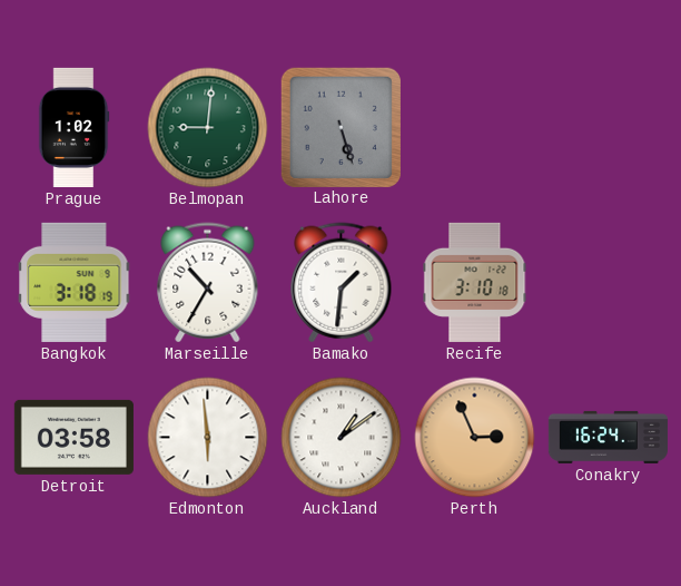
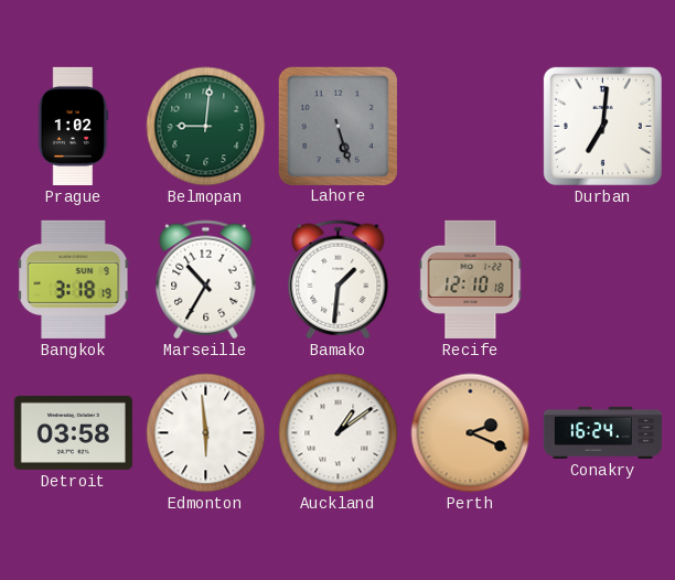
Durban: none -> 7:01
Recife: 3:10 -> 12:10
Perth: 2:56 -> 2:19
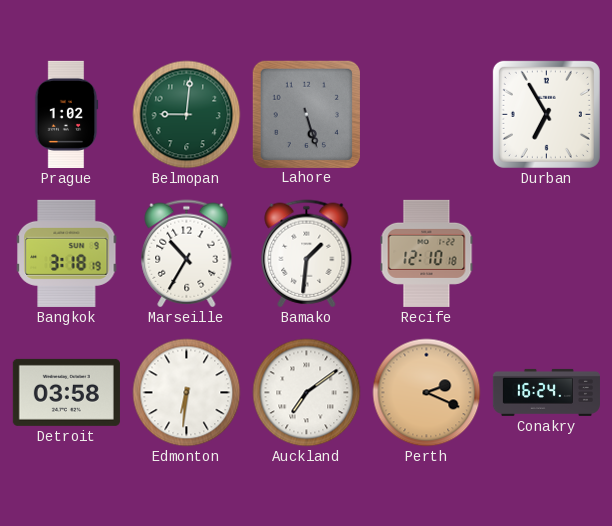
Durban: 7:01 -> 6:55
Edmonton: 5:59 -> 6:31
Auckland: 1:09 -> 7:09
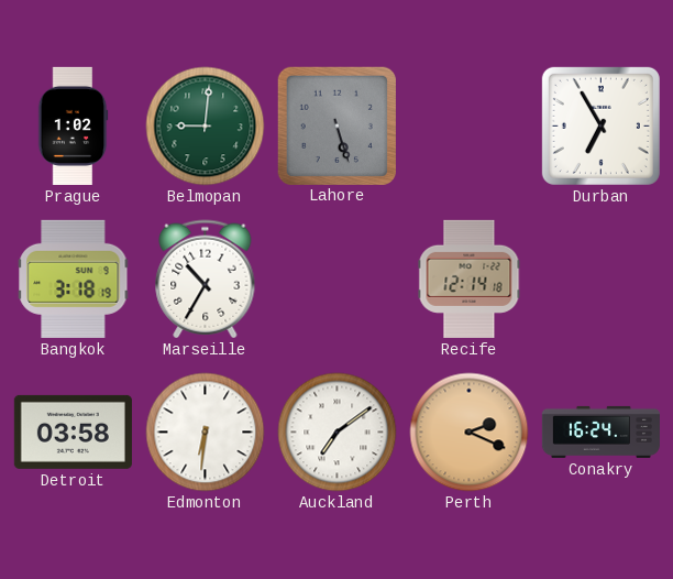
Bamako: 1:31 -> none
Recife: 12:10 -> 12:14
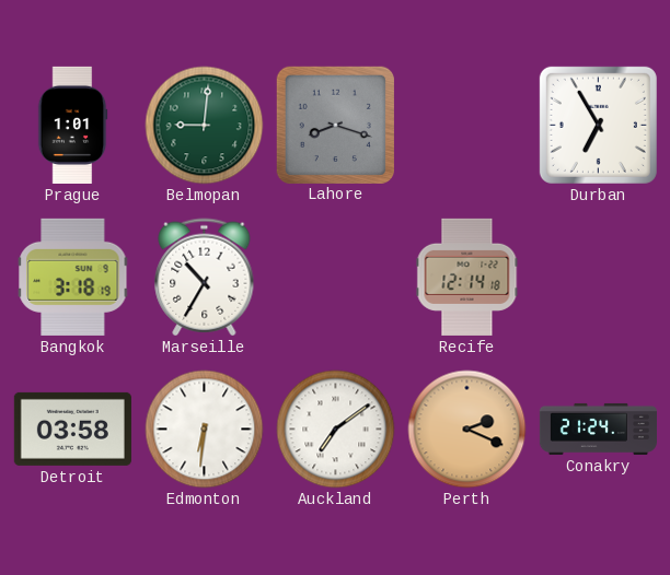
Prague: 1:02 -> 1:01
Lahore: 5:27 -> 8:18
Conakry: 16:24 -> 21:24
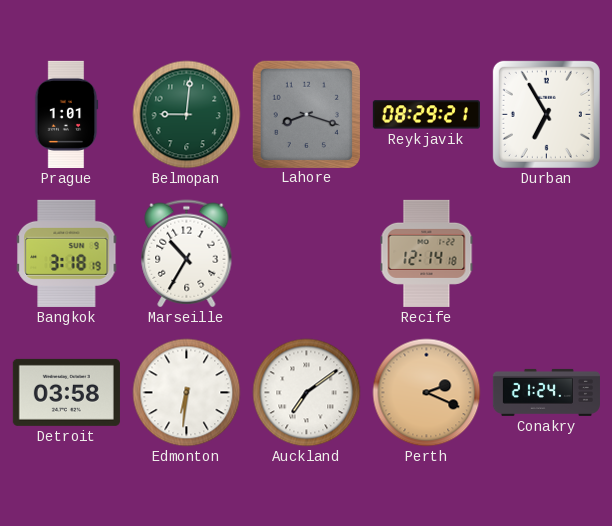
Reykjavik: none -> 08:29
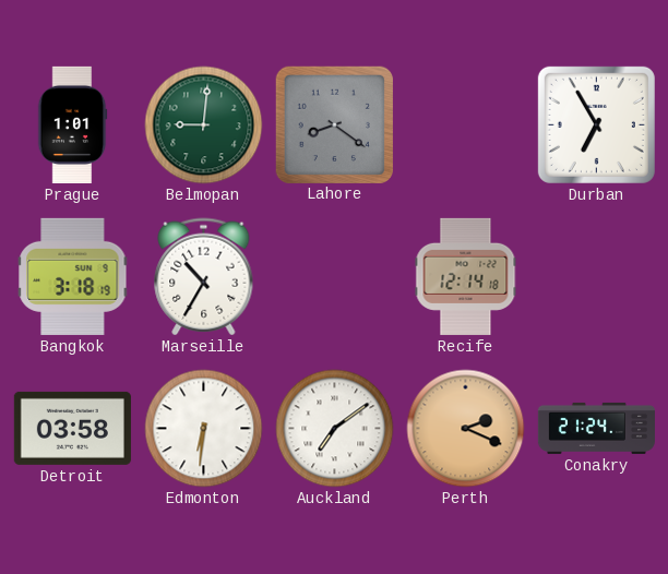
Lahore: 8:18 -> 8:21
Reykjavik: 08:29 -> none
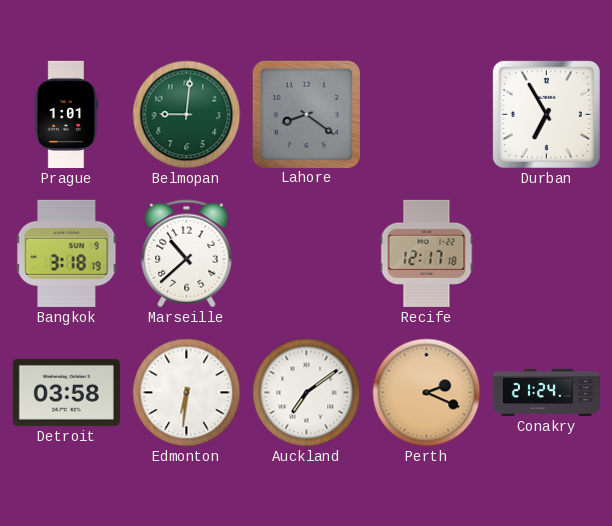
Marseille: 10:35 -> 10:38
Recife: 12:14 -> 12:17
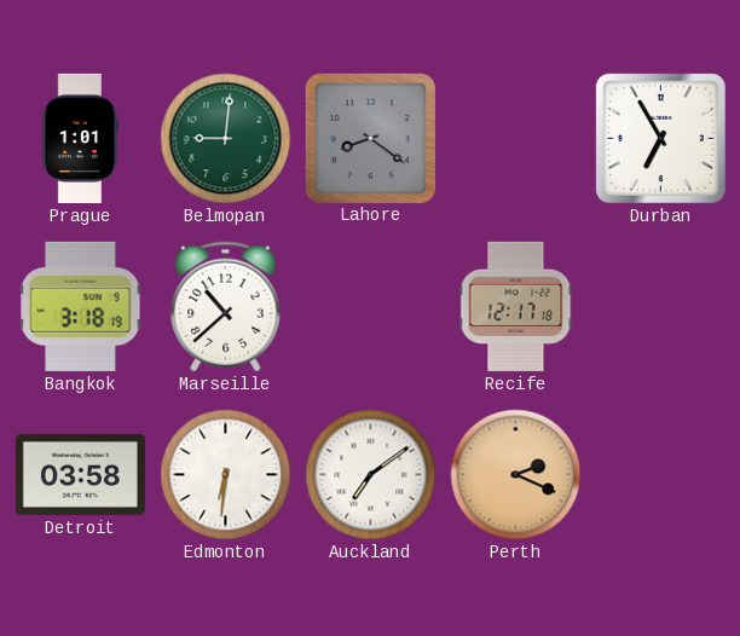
Conakry: 21:24 -> none
